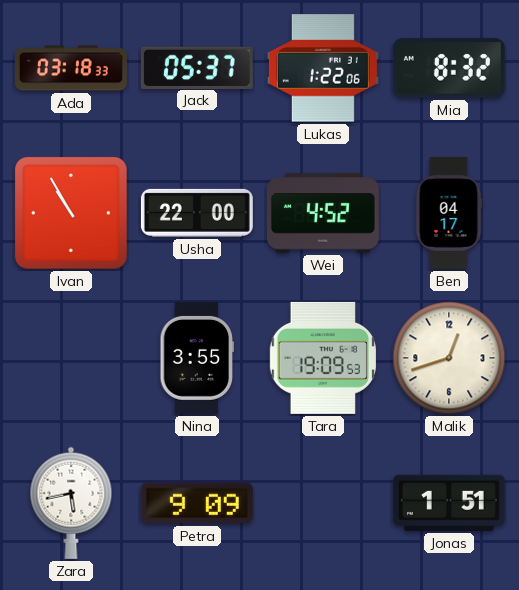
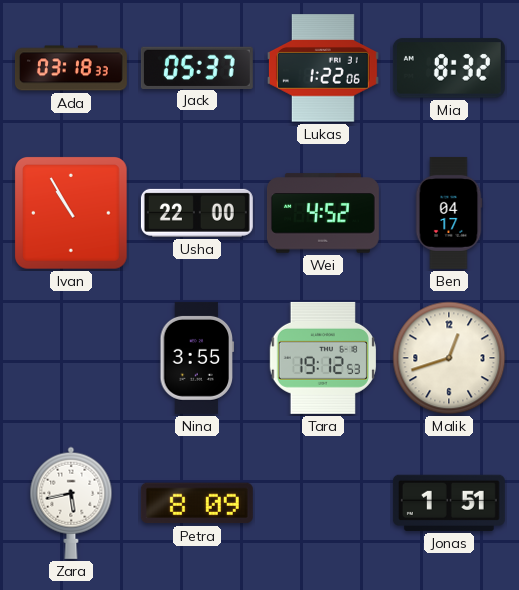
Tara: 19:09 -> 19:12
Petra: 9:09 -> 8:09
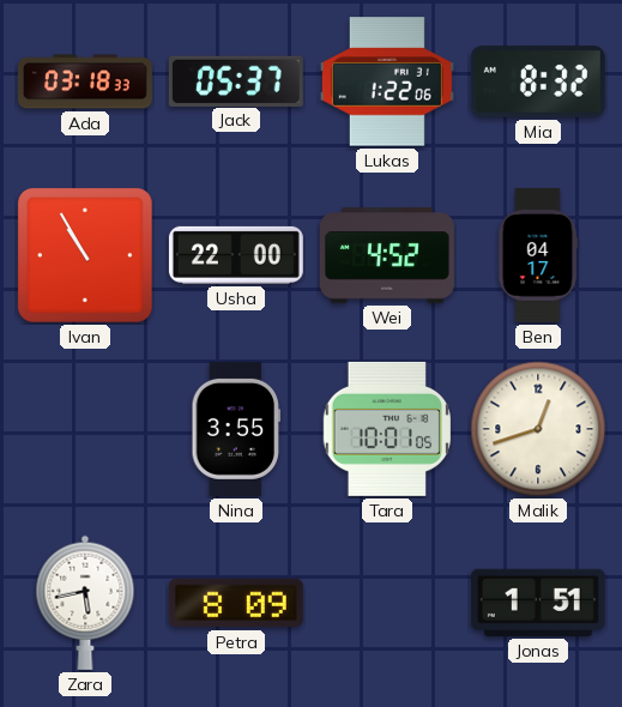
Tara: 19:12 -> 10:01
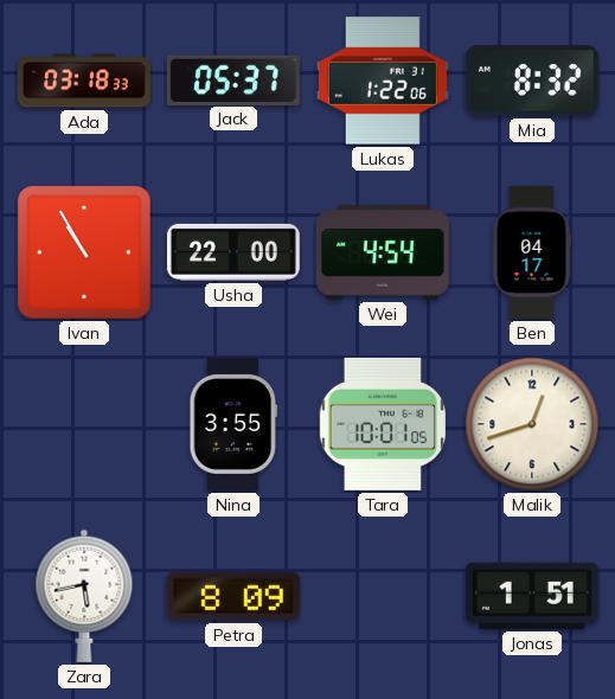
Wei: 4:52 -> 4:54
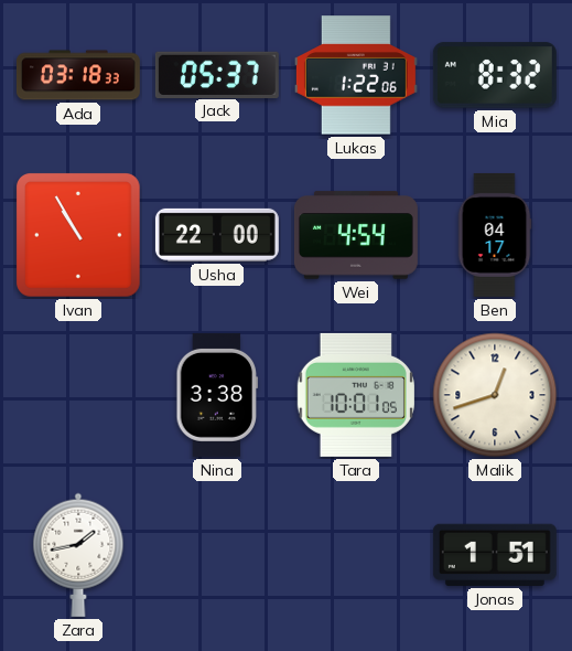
Nina: 3:55 -> 3:38
Zara: 5:43 -> 1:43
Petra: 8:09 -> none
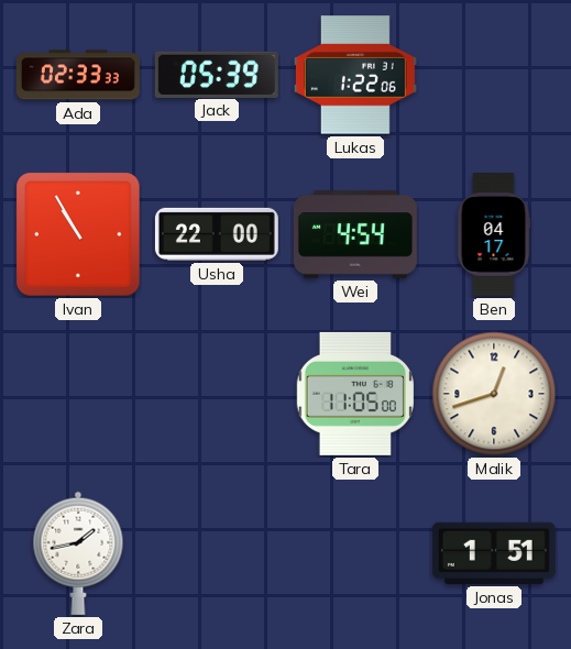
Ada: 03:18 -> 02:33
Jack: 05:37 -> 05:39
Mia: 8:32 -> none
Nina: 3:38 -> none
Tara: 10:01 -> 11:05
